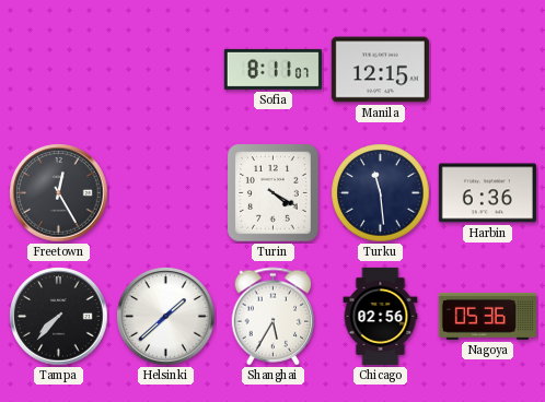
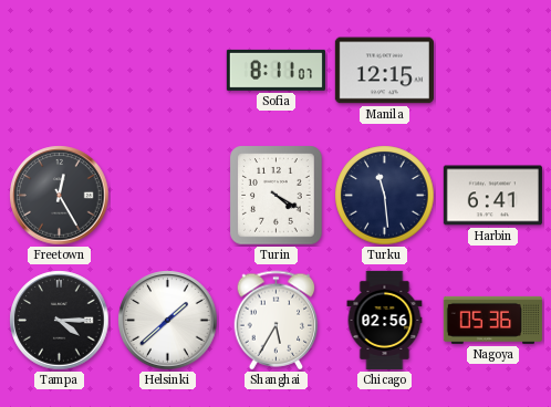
Harbin: 6:36 -> 6:41
Tampa: 7:37 -> 4:15
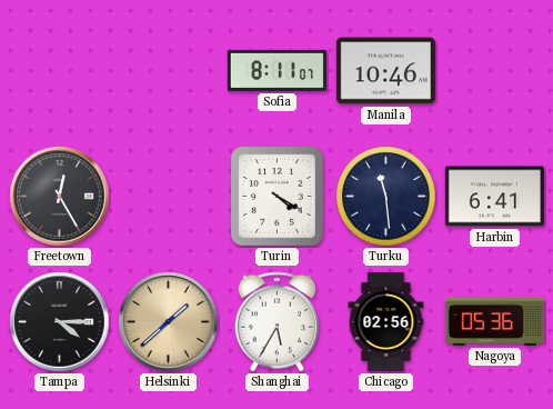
Manila: 12:15 -> 10:46
Helsinki dial: white -> champagne
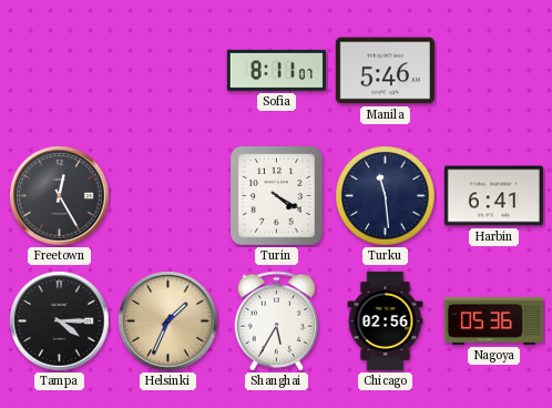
Manila: 10:46 -> 5:46
Helsinki: 1:38 -> 1:34
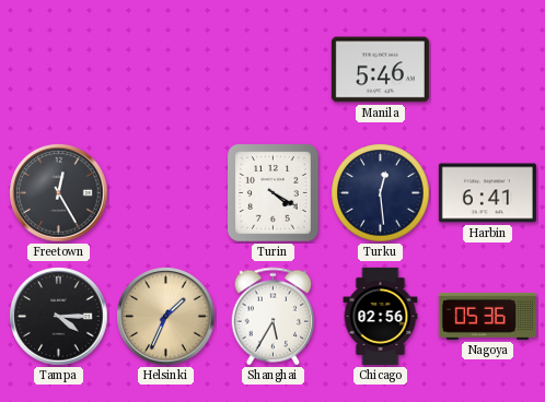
Sofia: 8:11 -> none
Turku: 11:29 -> 12:29
